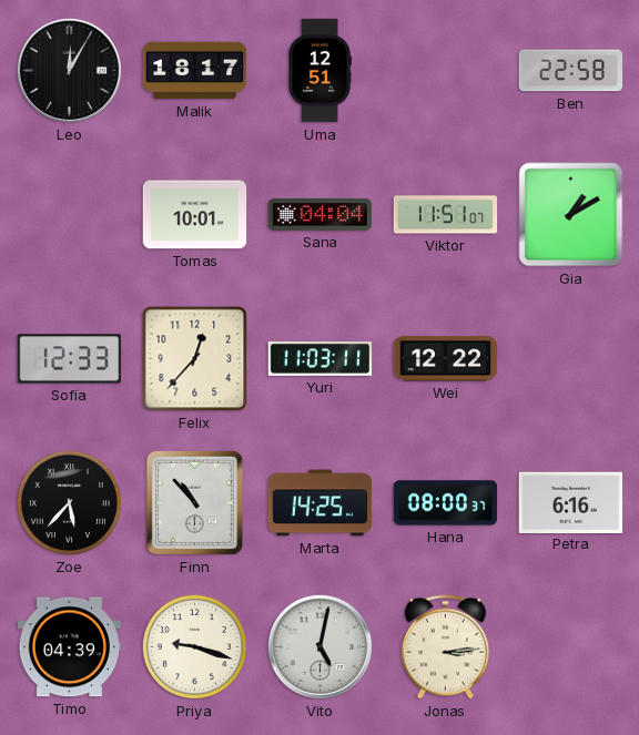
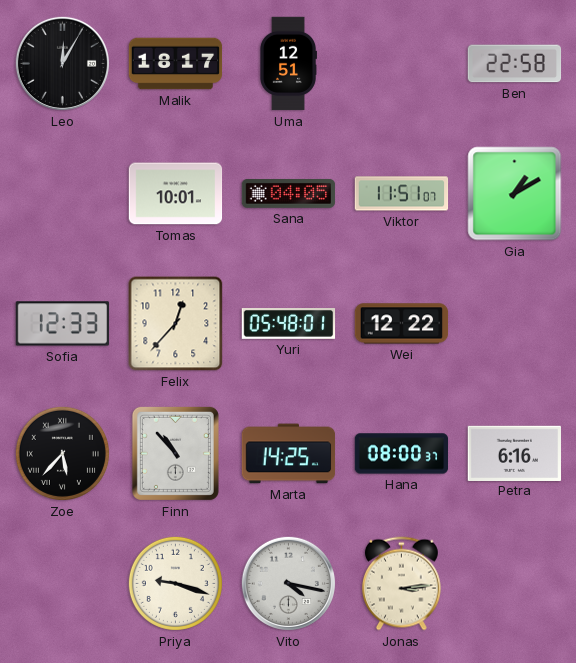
Sana: 04:04 -> 04:05
Yuri: 11:03 -> 05:48
Timo: 04:39 -> none
Vito: 5:02 -> 4:17
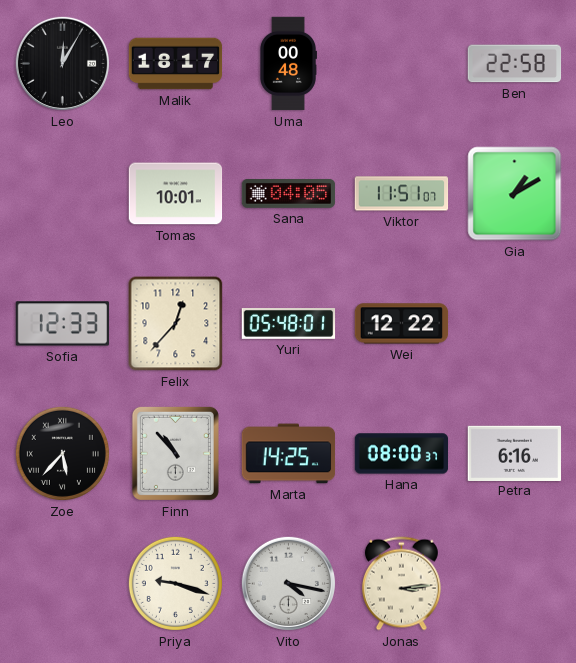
Uma: 12:51 -> 00:48
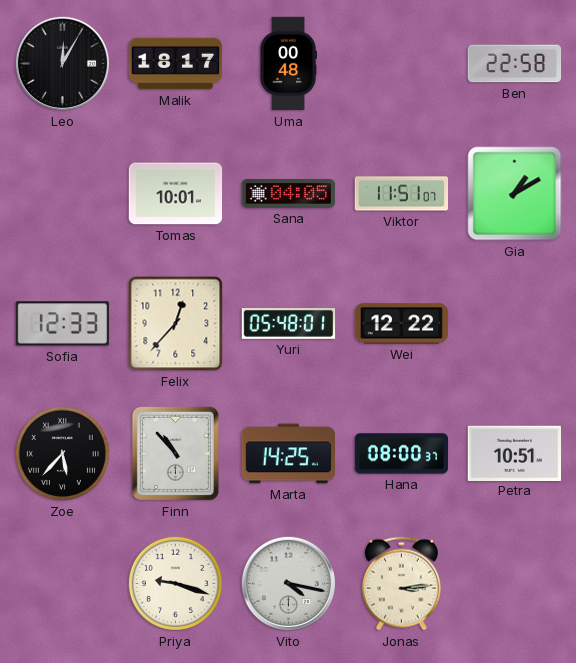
Petra: 6:16 -> 10:51
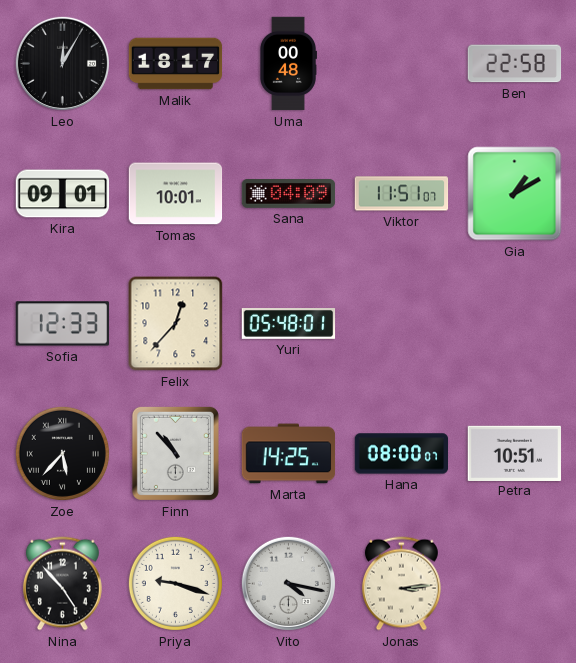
Kira: none -> 09:01
Sana: 04:05 -> 04:09
Wei: 12:22 -> none
Hana: 08:00:37 -> 08:00:07
Nina: none -> 4:53
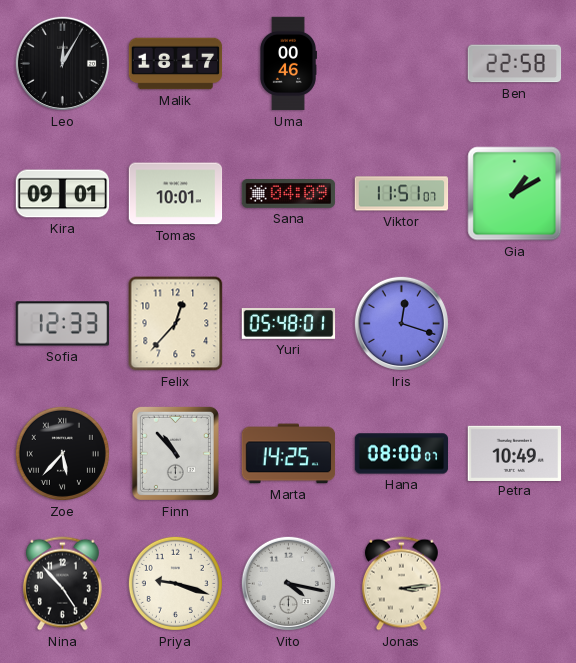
Uma: 00:48 -> 00:46
Iris: none -> 12:18
Petra: 10:51 -> 10:49
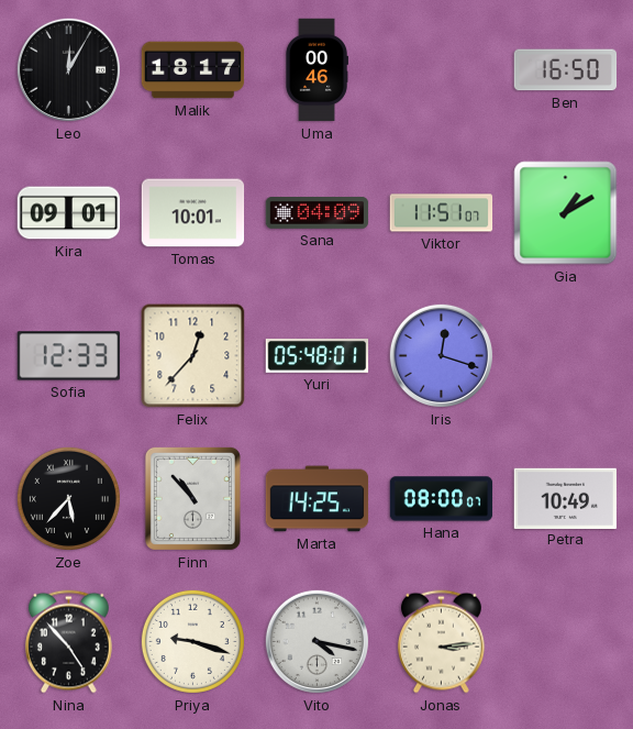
Ben: 22:58 -> 16:50
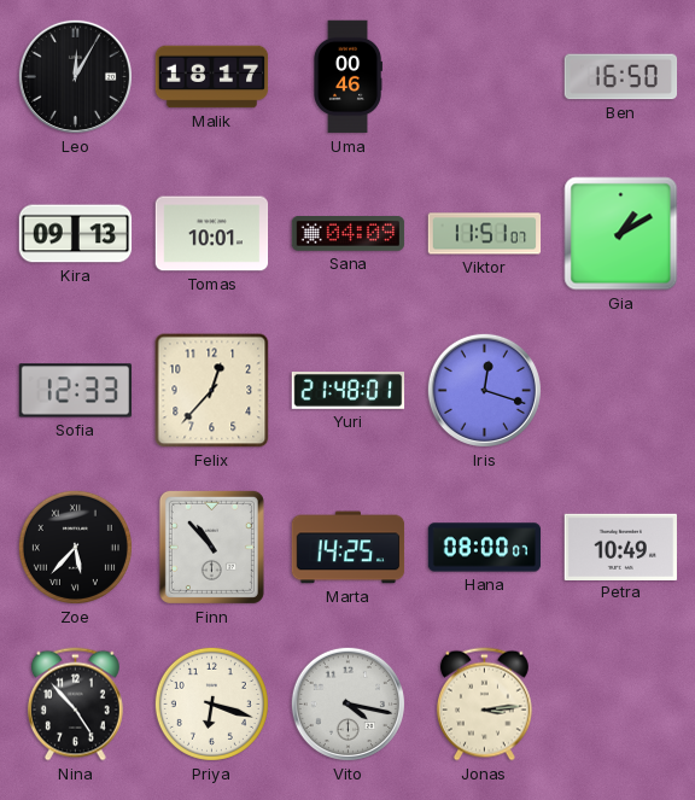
Kira: 09:01 -> 09:13
Yuri: 05:48 -> 21:48
Priya: 9:18 -> 6:18
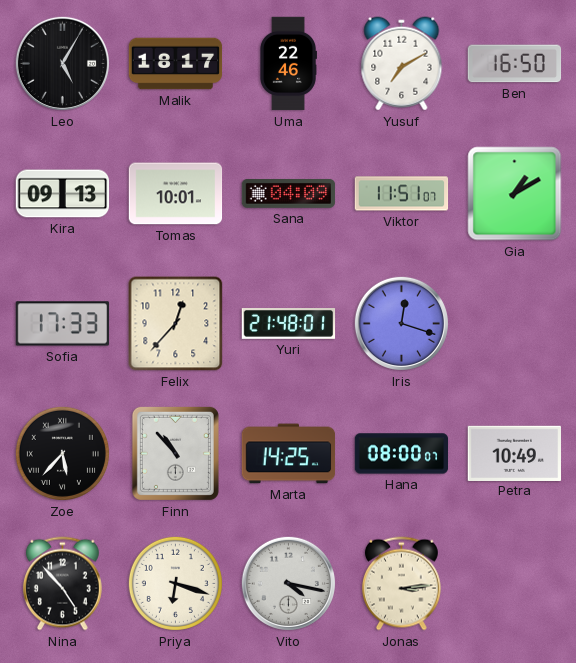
Leo: 12:05 -> 5:05
Uma: 00:46 -> 22:46
Yusuf: none -> 7:10
Sofia: 12:33 -> 17:33
